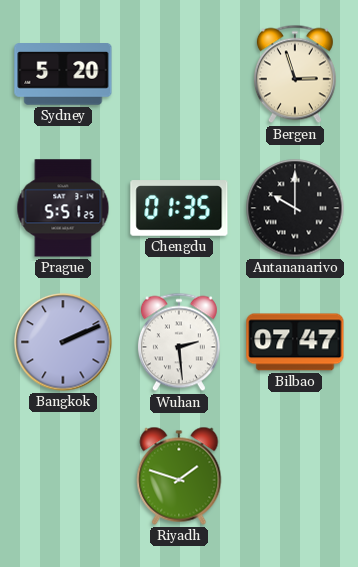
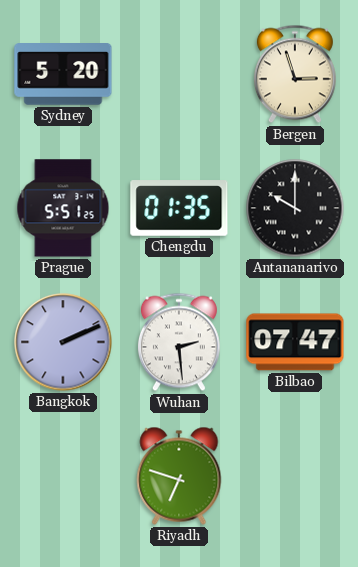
Riyadh: 1:48 -> 6:48
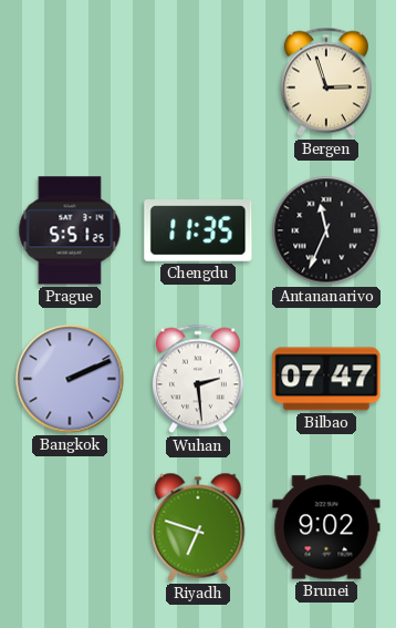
Sydney: 5:20 -> none
Chengdu: 01:35 -> 11:35
Antananarivo: 10:00 -> 11:34
Brunei: none -> 9:02
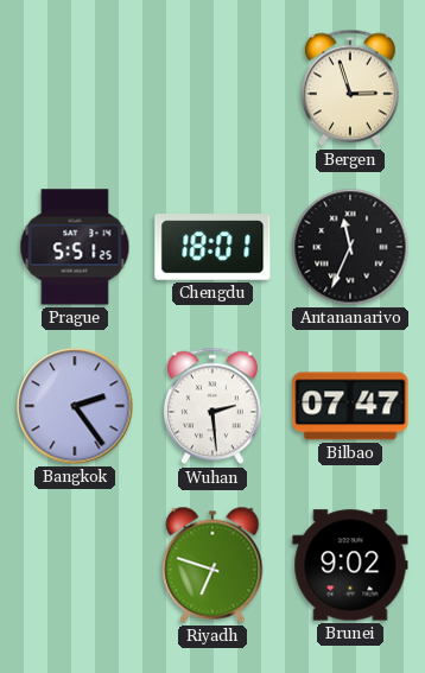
Chengdu: 11:35 -> 18:01
Bangkok: 2:11 -> 2:24
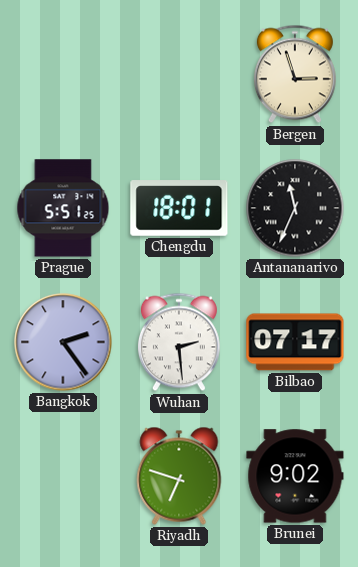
Bilbao: 07:47 -> 07:17
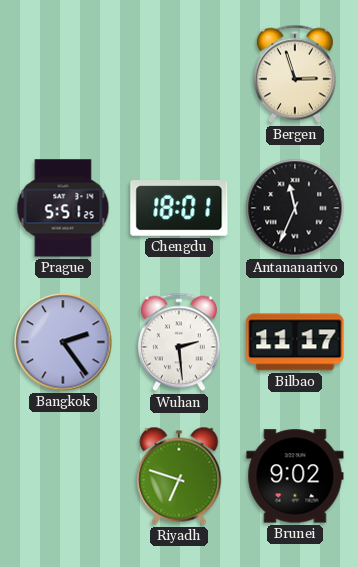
Bilbao: 07:17 -> 11:17
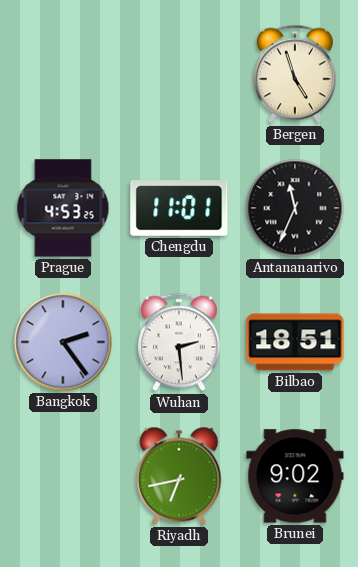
Bergen: 2:57 -> 4:57
Prague: 5:51 -> 4:53
Chengdu: 18:01 -> 11:01
Bilbao: 11:17 -> 18:51
Riyadh: 6:48 -> 6:43
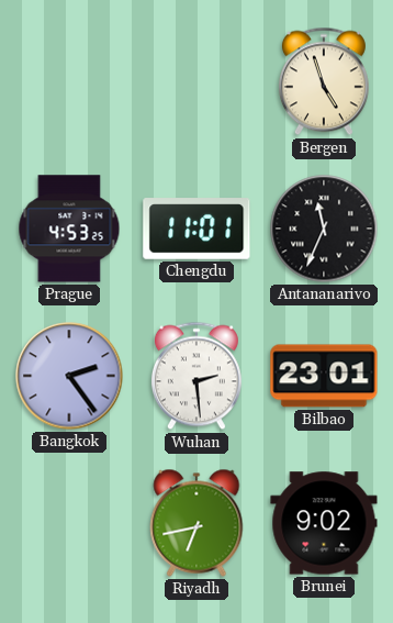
Bilbao: 18:51 -> 23:01
